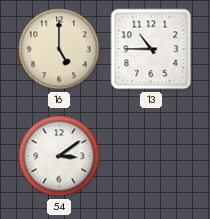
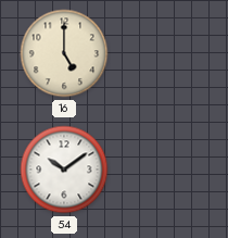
13: 10:45 -> none
54: 3:09 -> 10:09
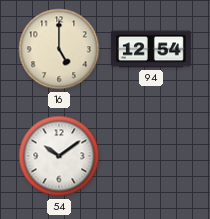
94: none -> 12:54
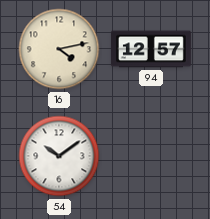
16: 5:00 -> 4:13
94: 12:54 -> 12:57
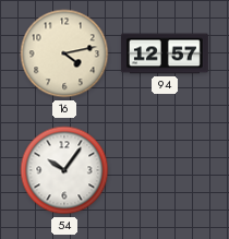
54: 10:09 -> 10:06
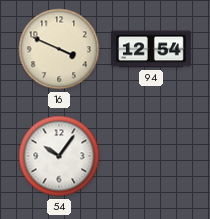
16: 4:13 -> 3:49
94: 12:57 -> 12:54
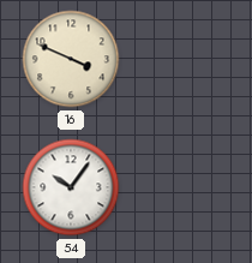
94: 12:54 -> none
